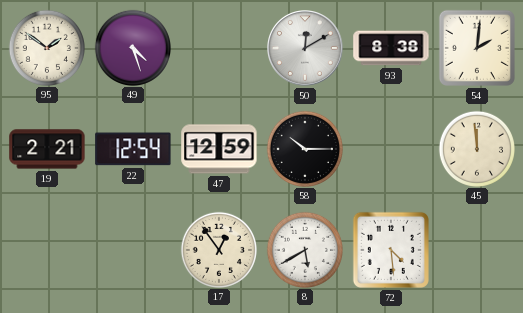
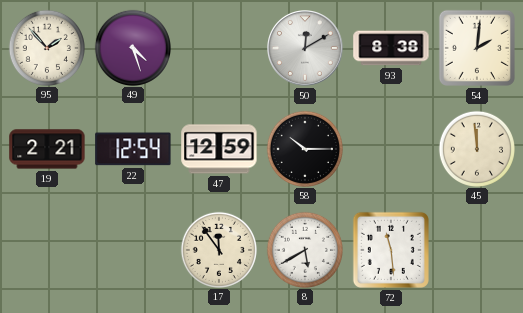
95: 1:51 -> 1:53
17: 12:54 -> 11:54
72: 4:29 -> 11:29
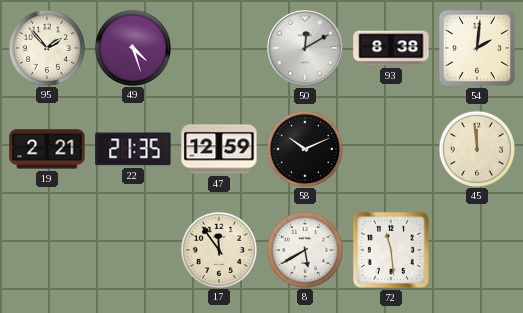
22: 12:54 -> 21:35
58: 10:15 -> 10:11
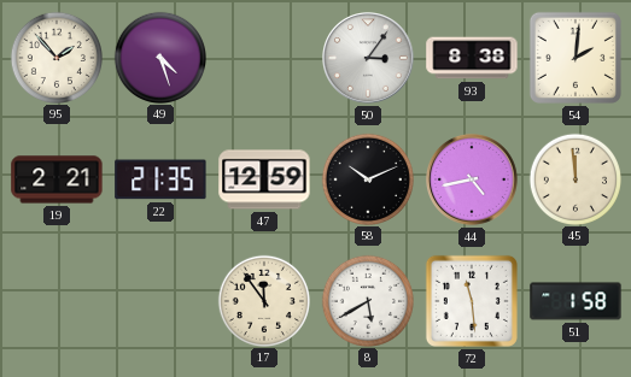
50: 12:10 -> 3:06
44: none -> 4:43
51: none -> 1:58
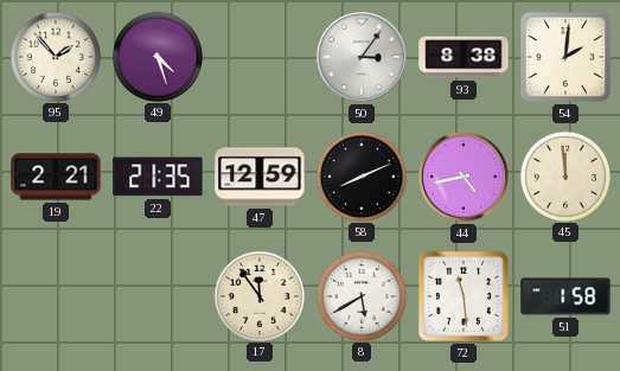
58: 10:11 -> 8:11
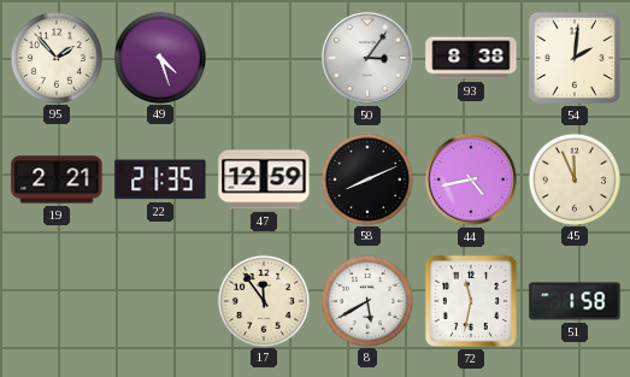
45: 11:59 -> 11:56
72: 11:29 -> 11:32
